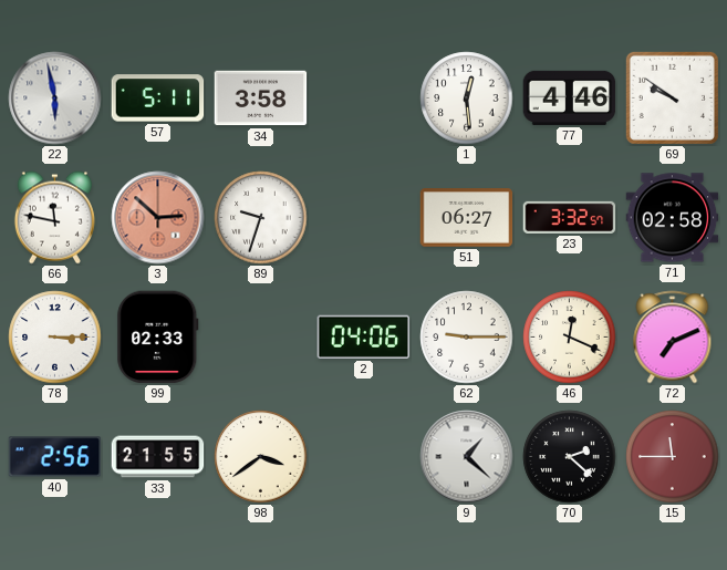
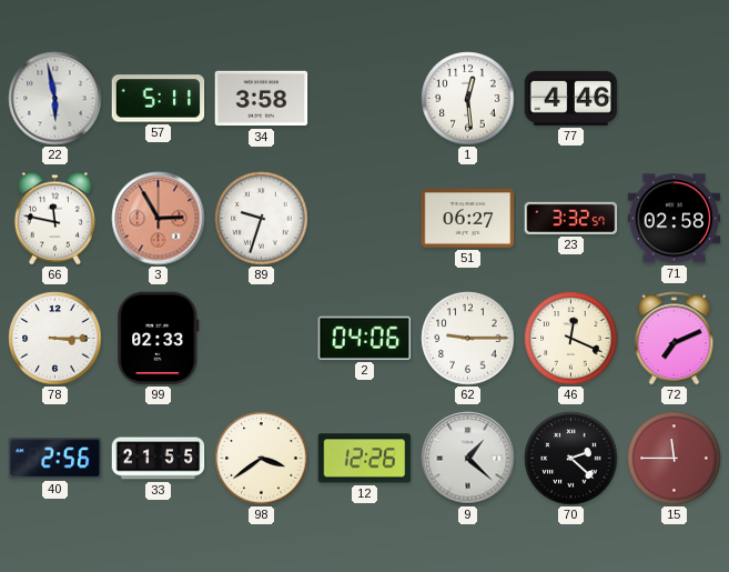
69: 9:51 -> none
3: 2:52 -> 2:55
12: none -> 12:26
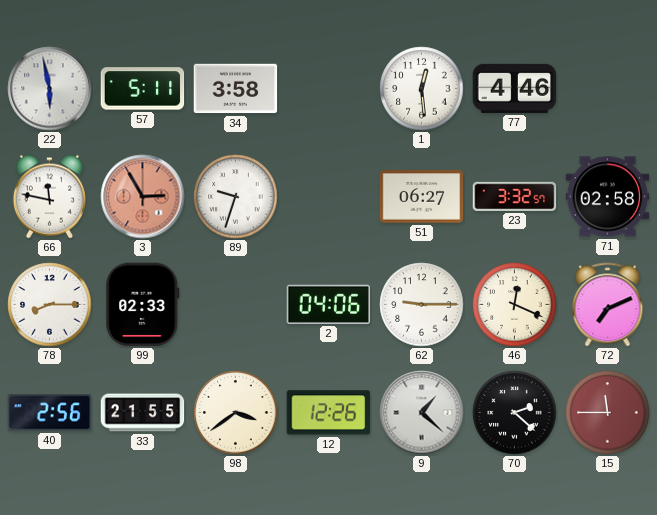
78: 3:15 -> 8:15
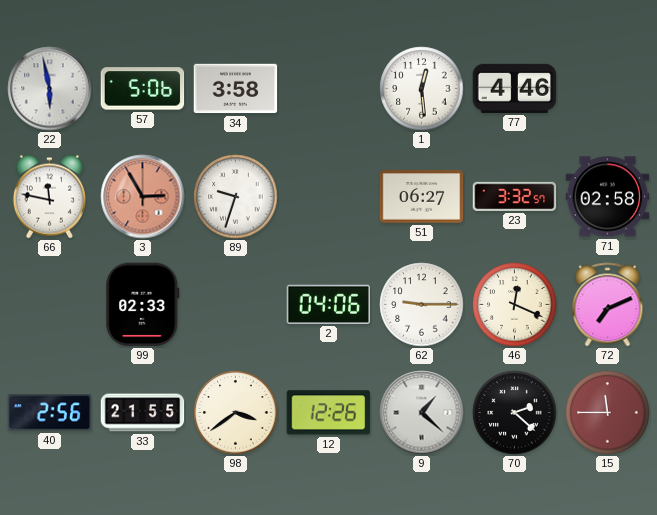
57: 5:11 -> 5:06
78: 8:15 -> none
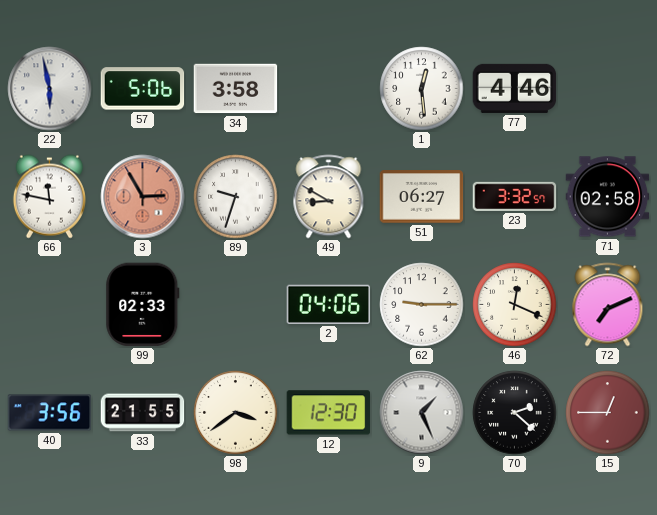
49: none -> 8:50
40: 2:56 -> 3:56
12: 12:26 -> 12:30
9: 1:22 -> 1:26
15: 11:45 -> 12:45
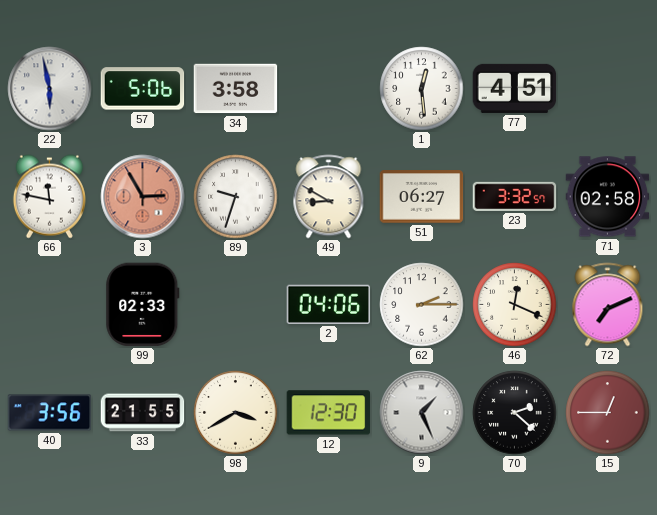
77: 4:46 -> 4:51
62: 9:15 -> 2:15
98: 3:39 -> 3:40
